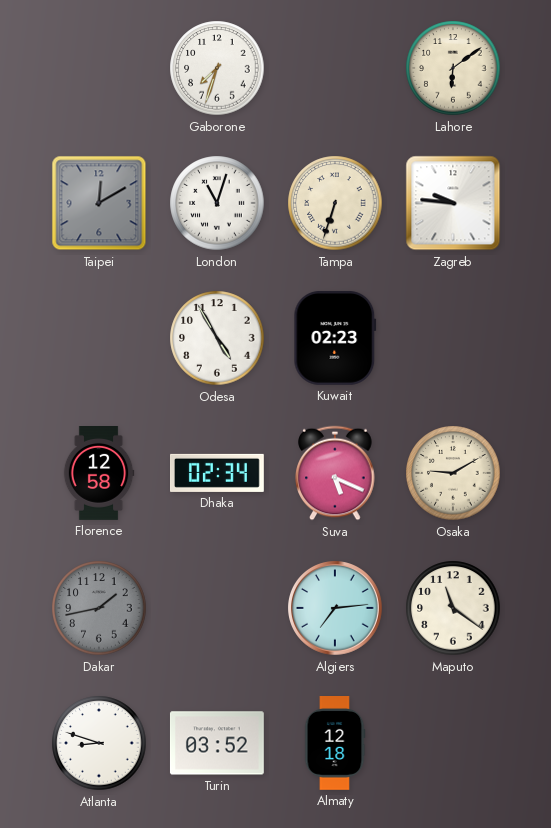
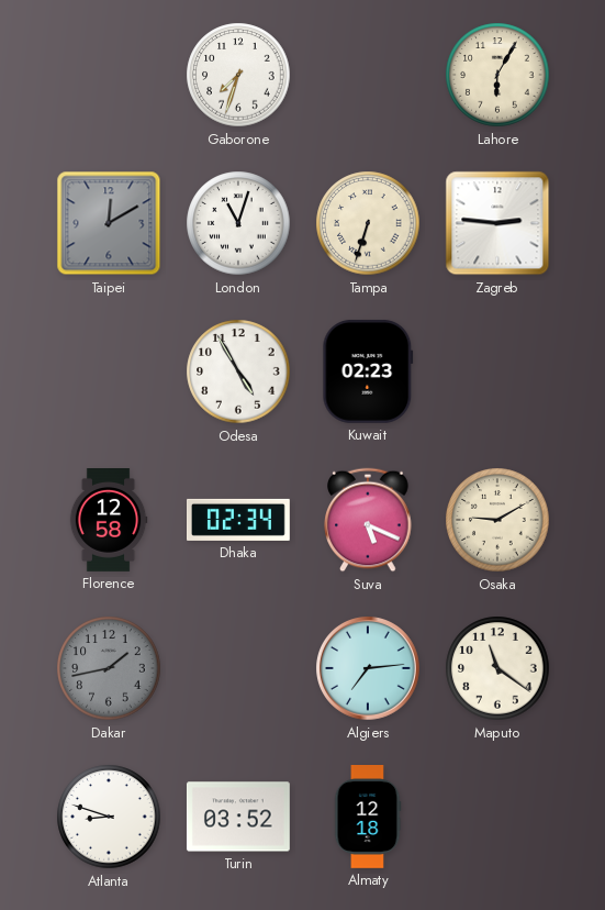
Lahore: 6:09 -> 6:05
Zagreb: 9:46 -> 2:46
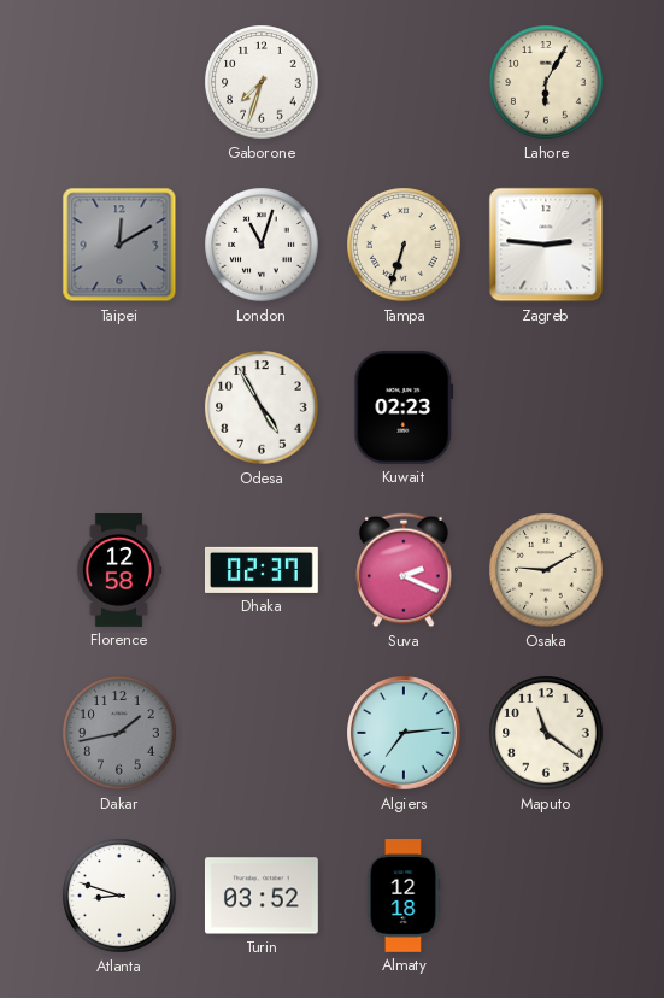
Dhaka: 02:34 -> 02:37
Suva: 5:19 -> 2:19
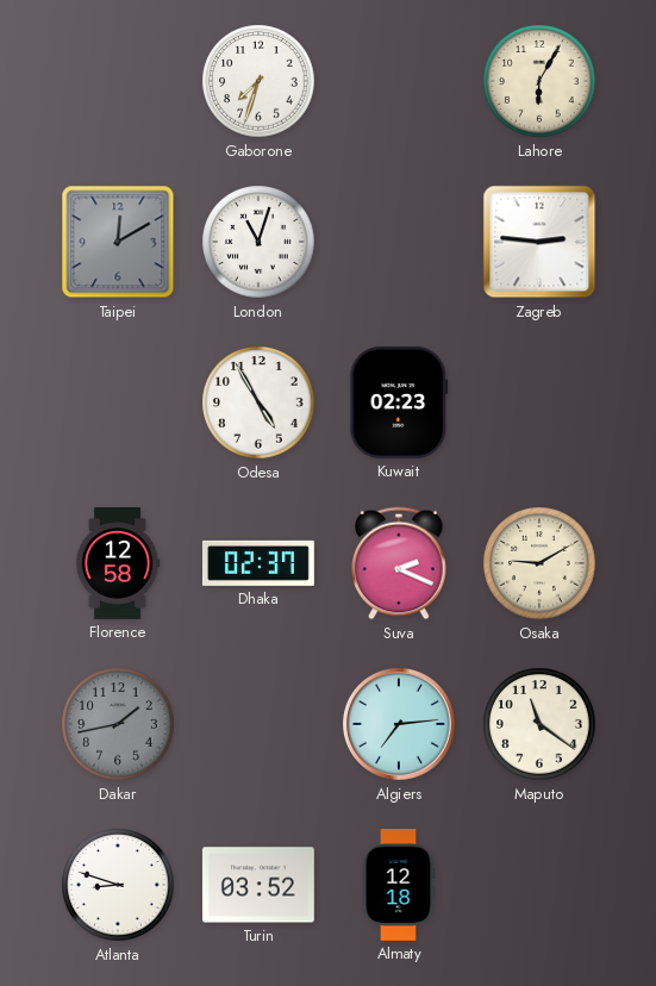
Tampa: 6:33 -> none
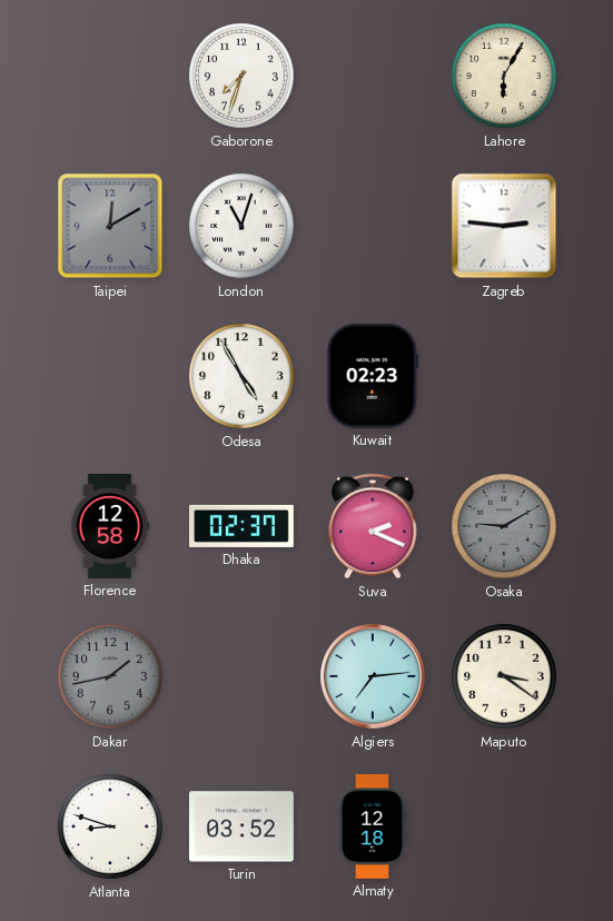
Osaka dial: cream -> grey
Maputo: 11:21 -> 3:21
